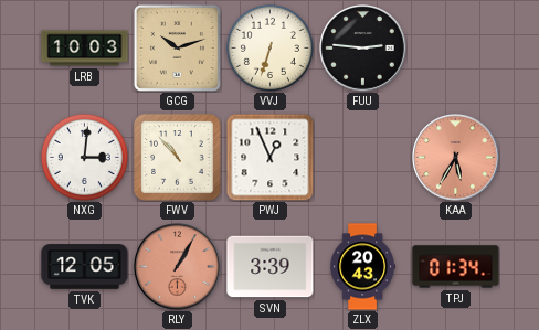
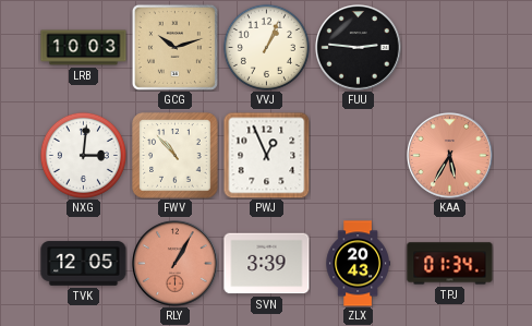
VVJ: 6:33 -> 1:04
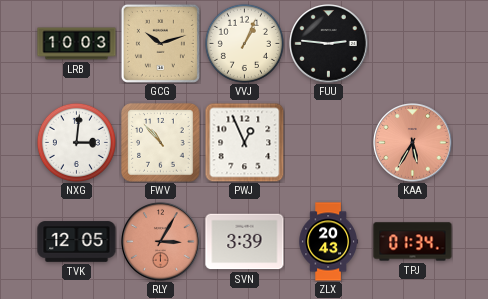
RLY: 1:05 -> 3:05
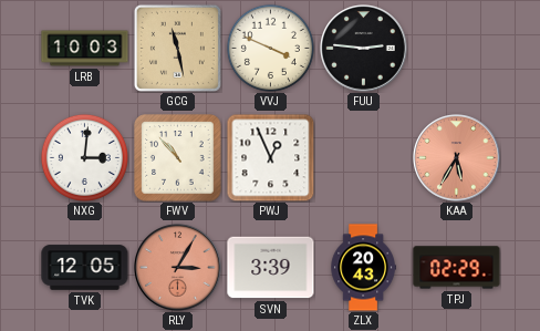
GCG: 10:12 -> 11:28
VVJ: 1:04 -> 3:49
TPJ: 01:34 -> 02:29
